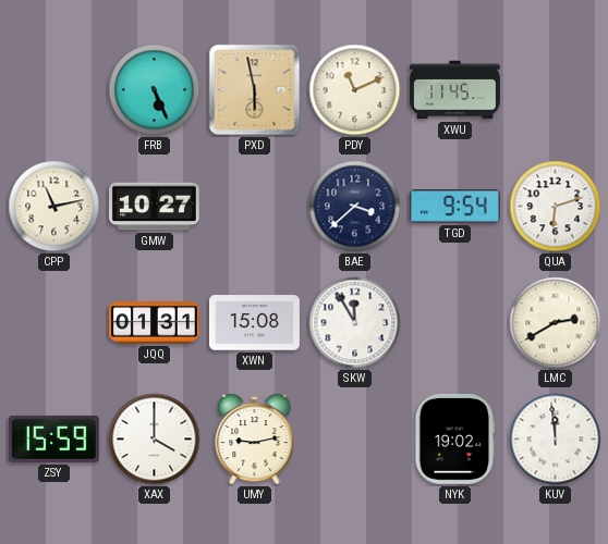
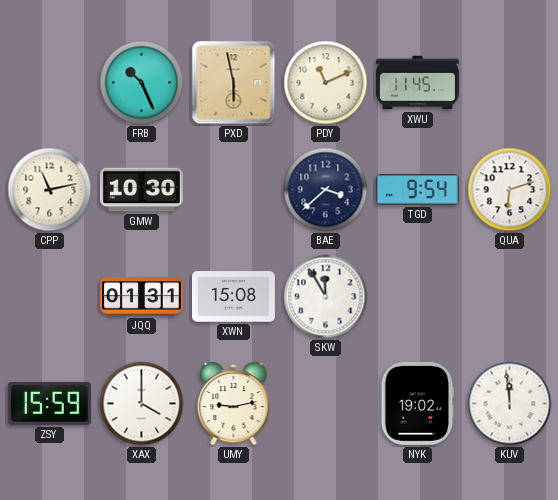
FRB: 5:26 -> 10:26
GMW: 10:27 -> 10:30
LMC: 2:40 -> none
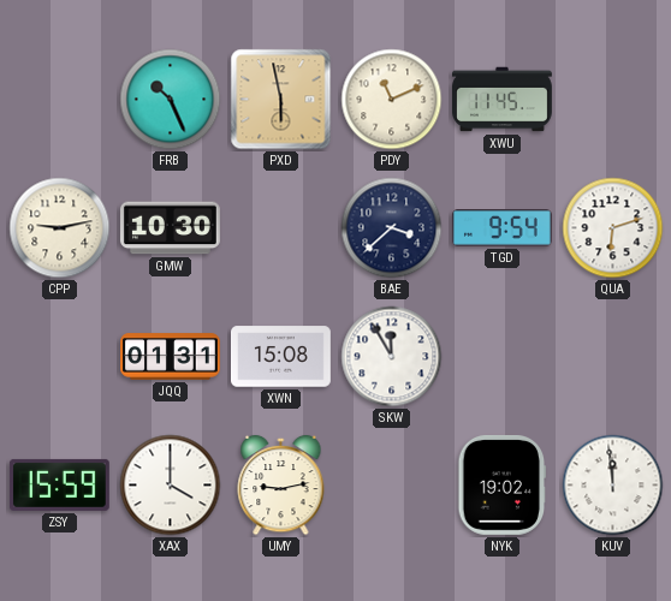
CPP: 11:13 -> 9:13
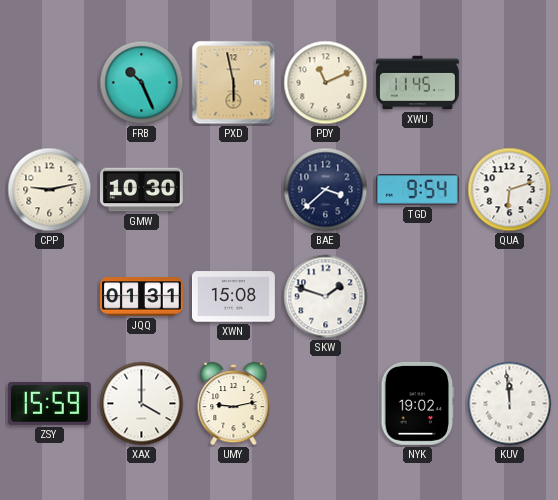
SKW: 11:55 -> 1:48
